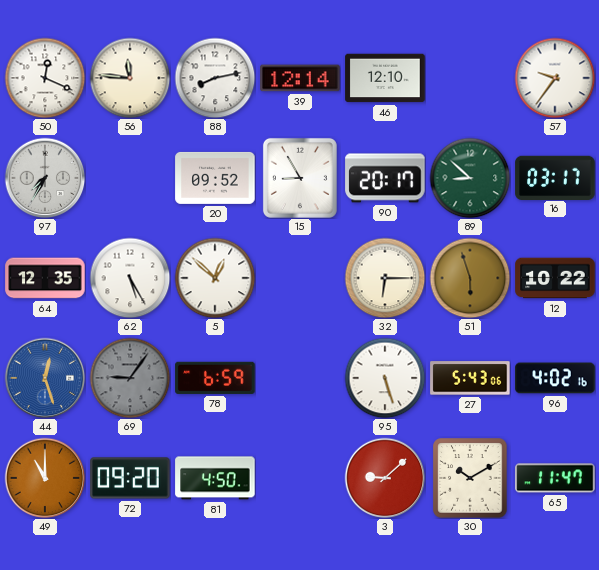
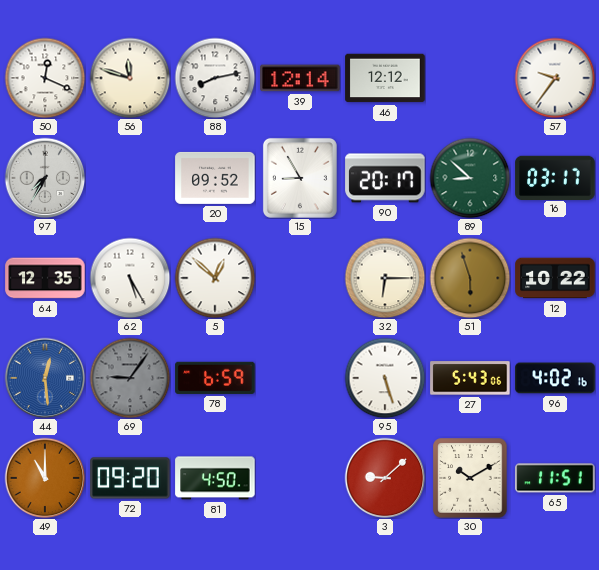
56: 11:46 -> 11:48
46: 12:10 -> 12:12
44: 12:27 -> 12:29
65: 11:47 -> 11:51
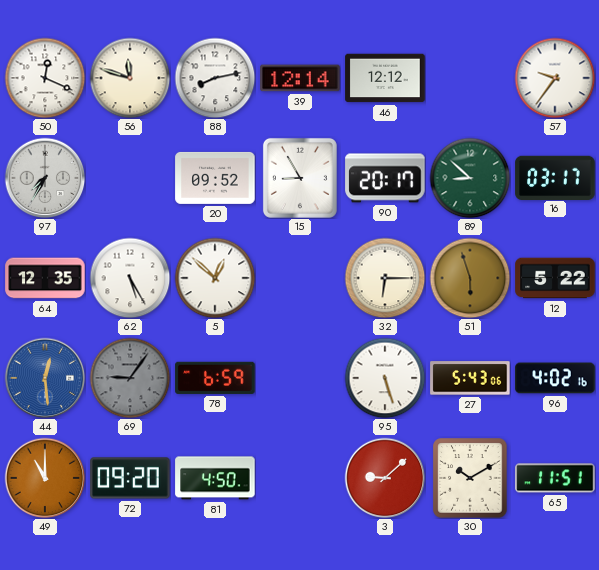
12: 10:22 -> 5:22
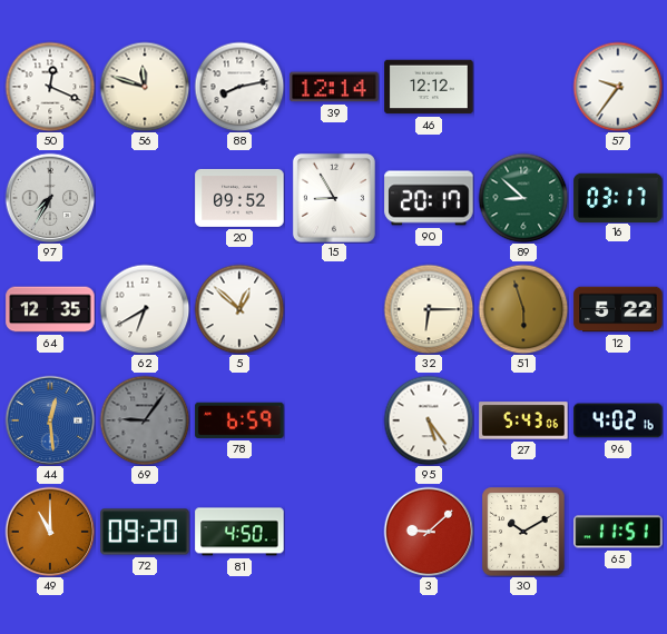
62: 5:25 -> 6:40
95: 5:27 -> 5:24
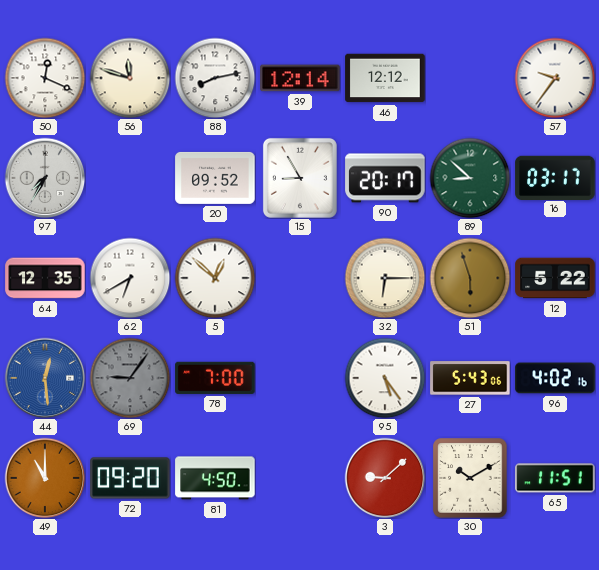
78: 6:59 -> 7:00
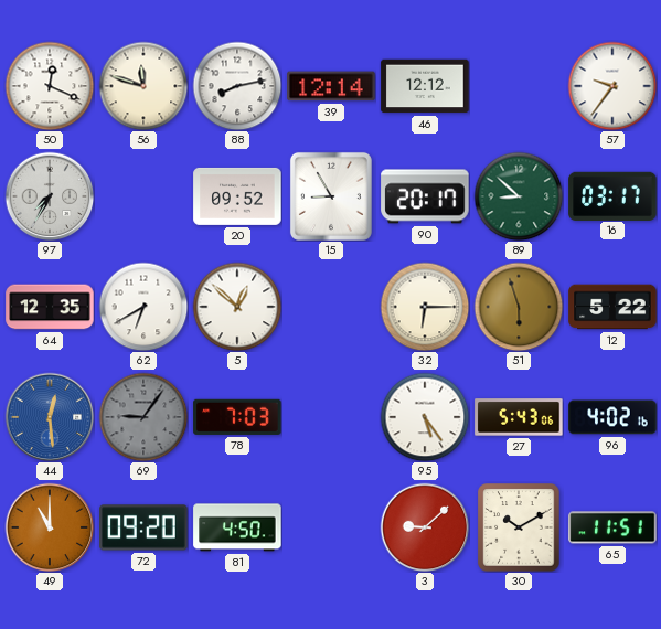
78: 7:00 -> 7:03
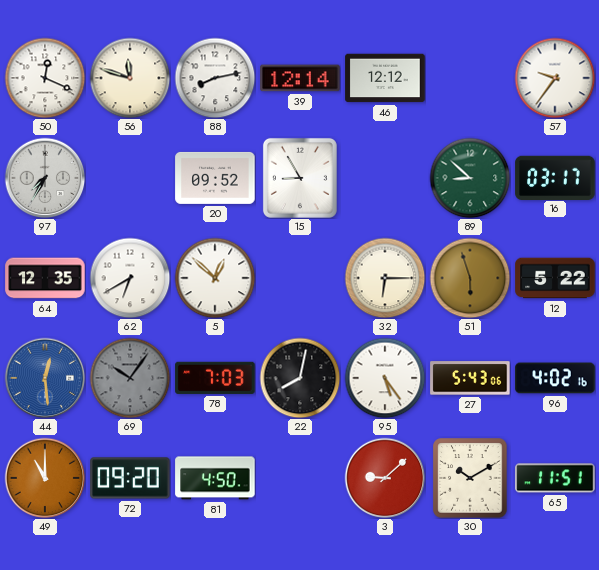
90: 20:17 -> none
69: 9:06 -> 10:06
22: none -> 8:02
